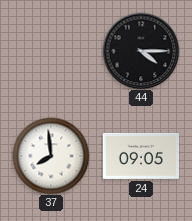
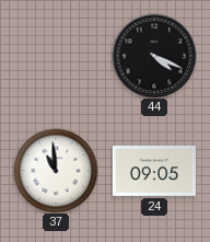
44: 4:15 -> 4:19
37: 7:59 -> 10:59
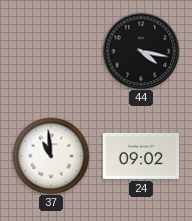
44: 4:19 -> 4:17
24: 09:05 -> 09:02
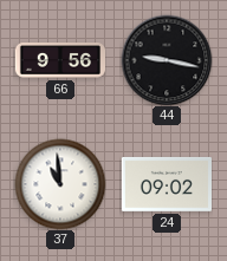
66: none -> 9:56
44: 4:17 -> 9:17
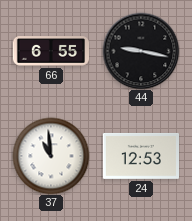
66: 9:56 -> 6:55
24: 09:02 -> 12:53
